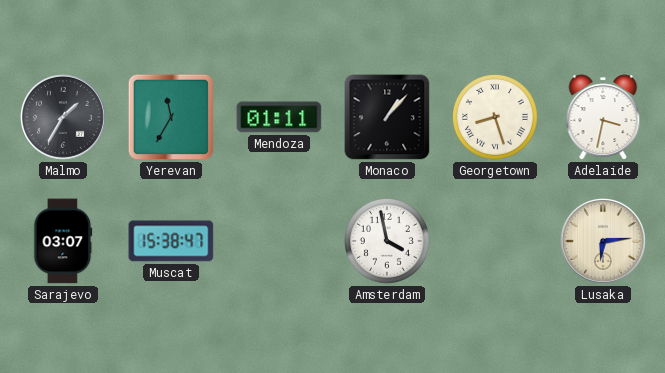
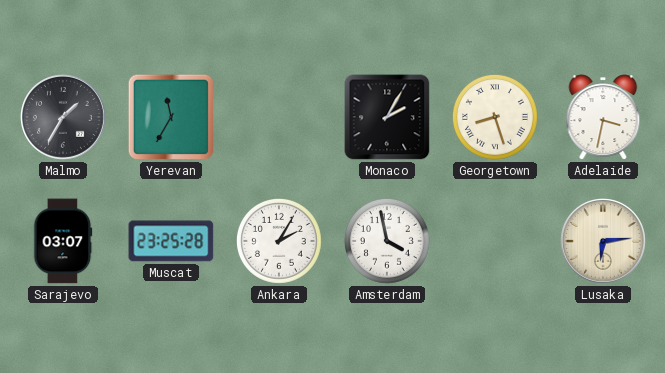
Mendoza: 01:11 -> none
Monaco: 1:07 -> 2:05
Muscat: 15:38 -> 23:25
Ankara: none -> 2:05
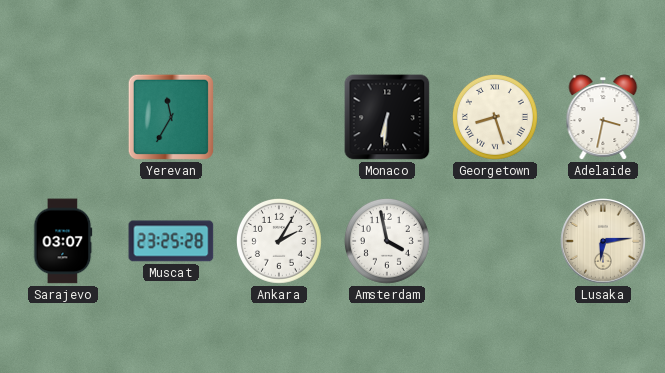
Malmo: 1:35 -> none
Monaco: 2:05 -> 6:31
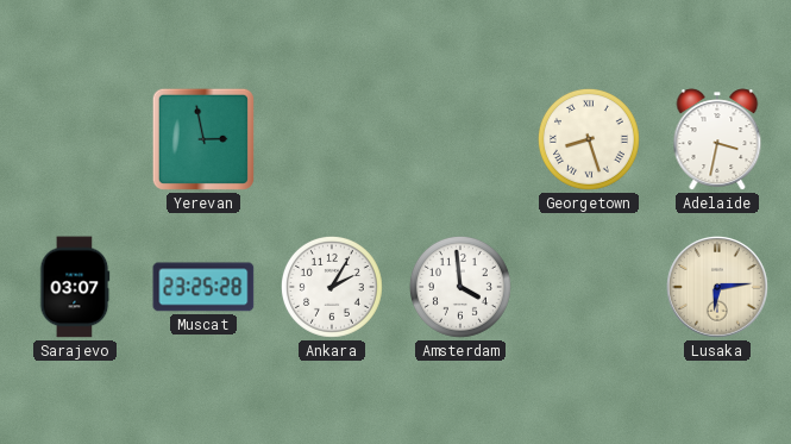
Yerevan: 11:35 -> 2:58
Monaco: 6:31 -> none
Amsterdam: 3:58 -> 3:59
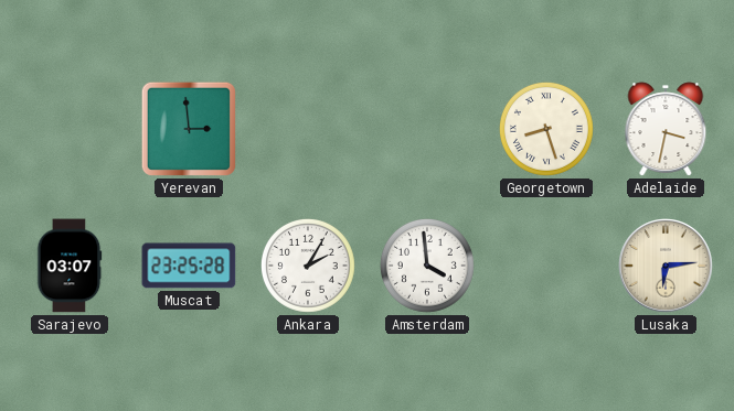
Yerevan: 2:58 -> 2:59
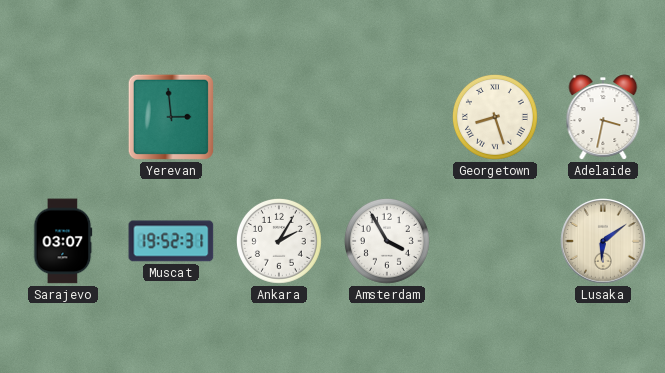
Muscat: 23:25 -> 19:52
Amsterdam: 3:59 -> 3:55
Lusaka: 6:14 -> 6:09
